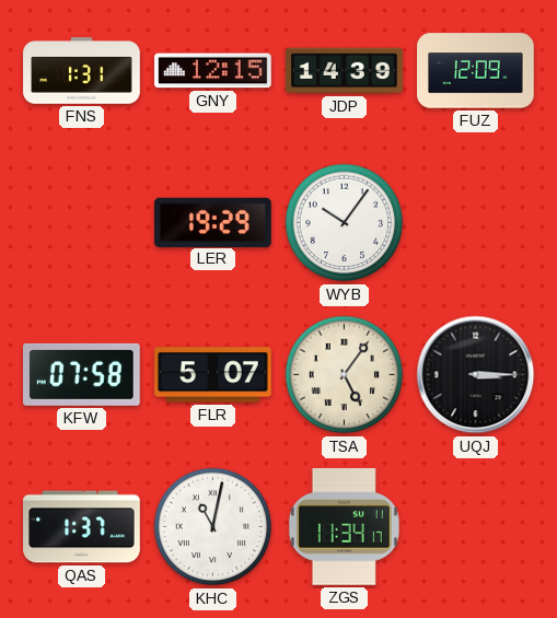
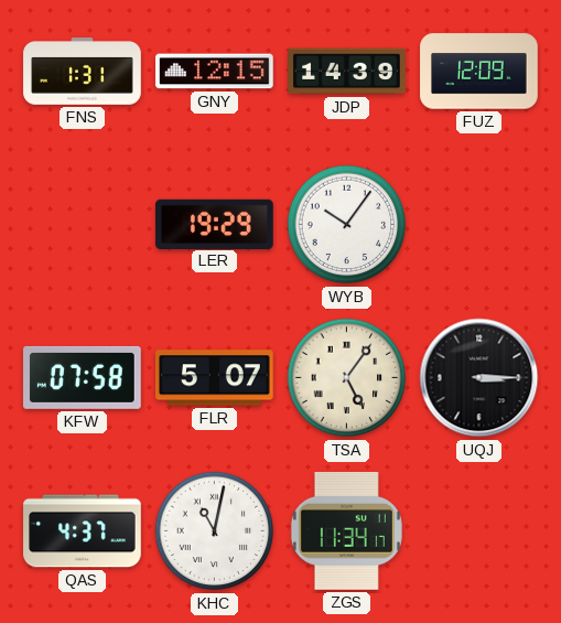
QAS: 1:37 -> 4:37
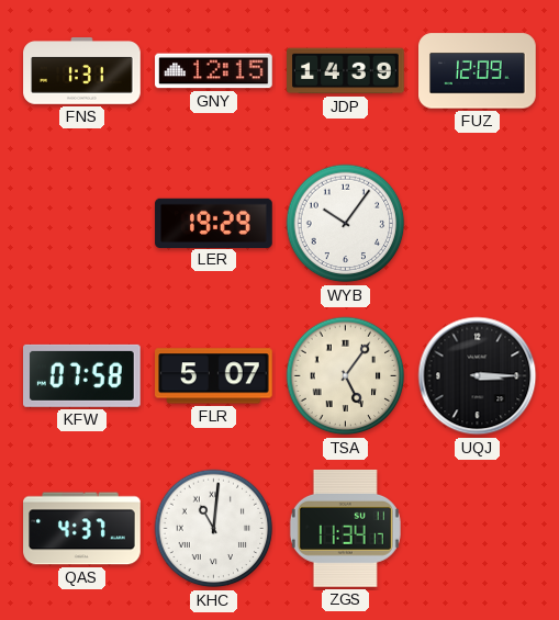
KHC: 11:02 -> 11:01
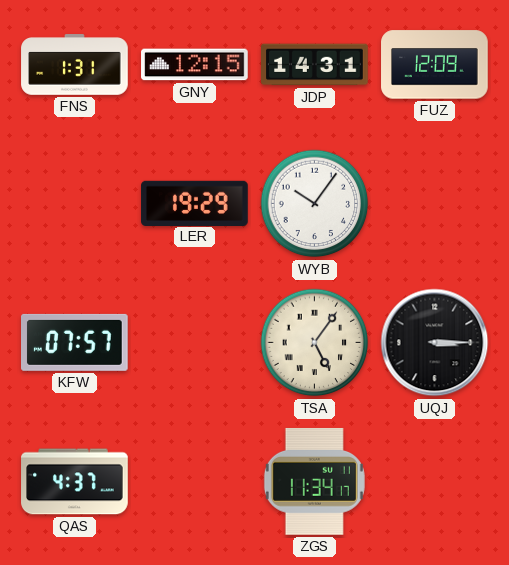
JDP: 14:39 -> 14:31
KFW: 07:58 -> 07:57
FLR: 5:07 -> none
KHC: 11:01 -> none
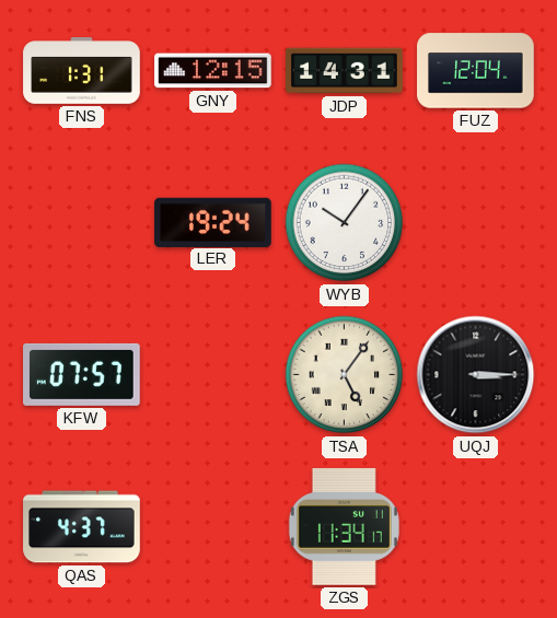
FUZ: 12:09 -> 12:04
LER: 19:29 -> 19:24
